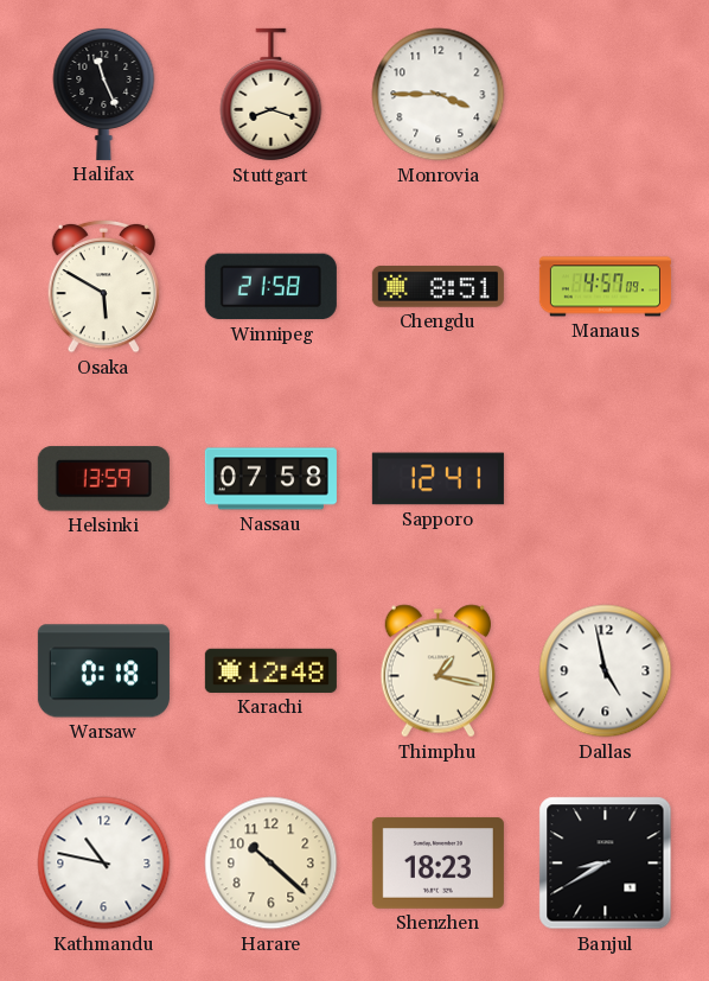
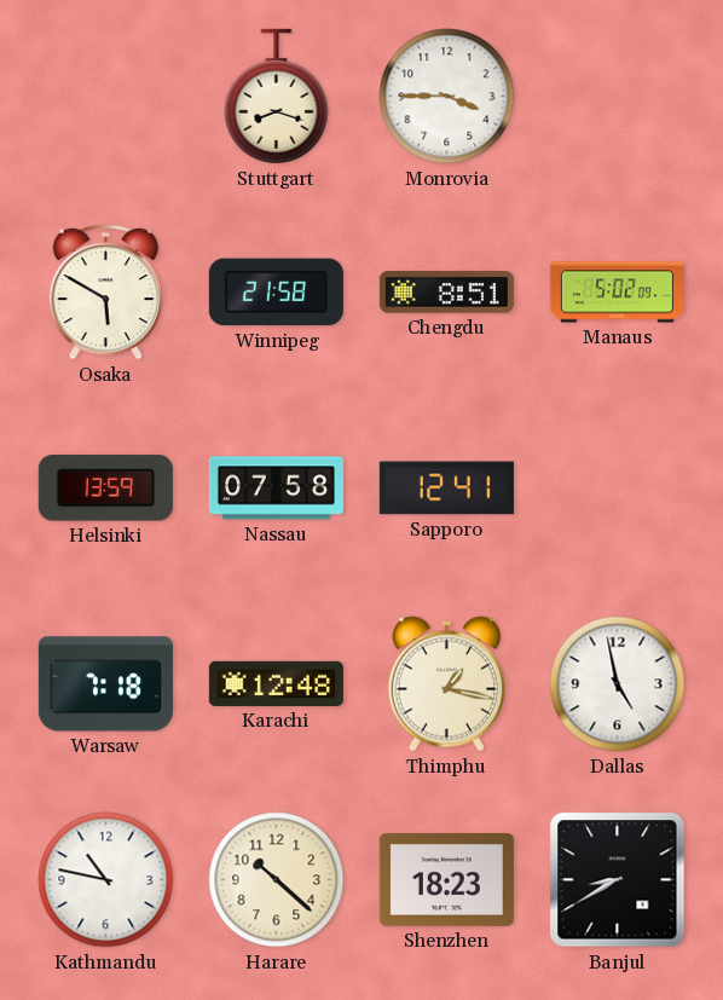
Halifax: 11:26 -> none
Manaus: 4:57 -> 5:02
Warsaw: 0:18 -> 7:18
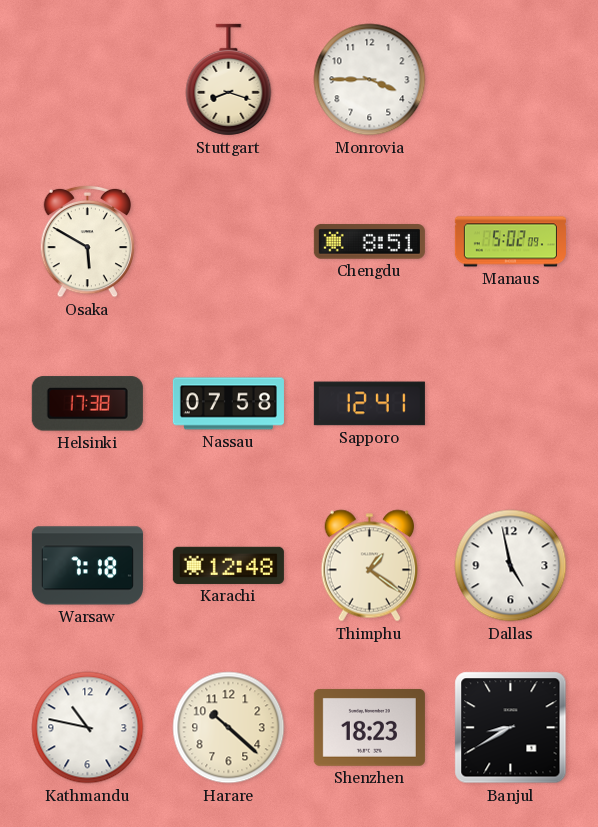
Winnipeg: 21:58 -> none
Helsinki: 13:59 -> 17:38
Thimphu: 1:17 -> 1:21
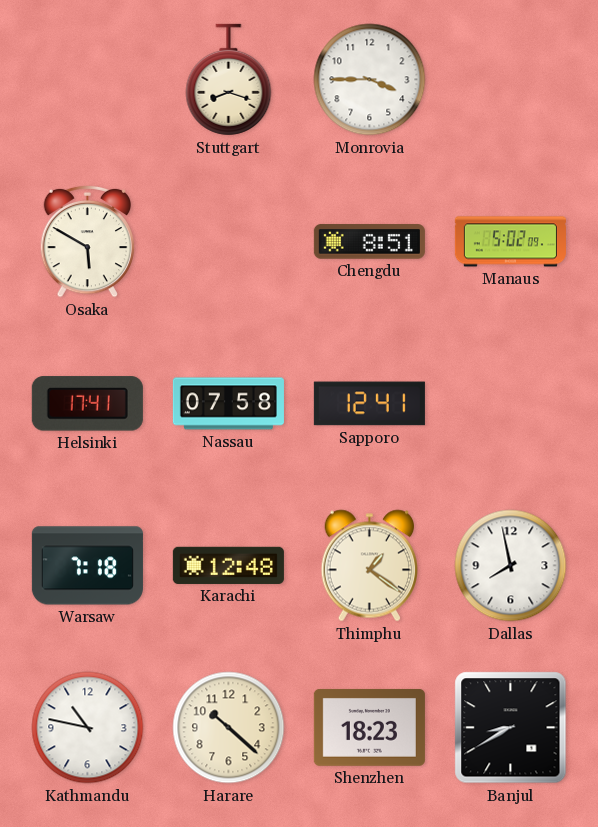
Helsinki: 17:38 -> 17:41
Dallas: 4:58 -> 7:58
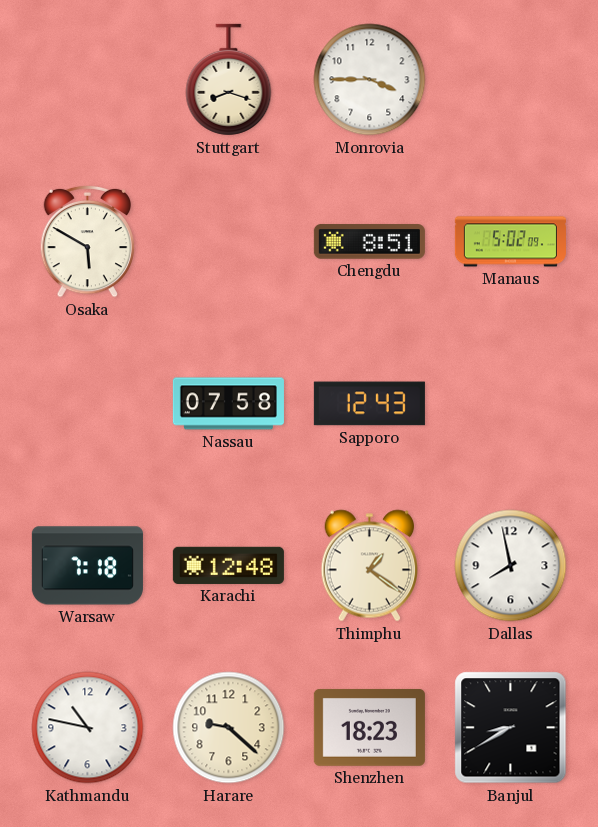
Helsinki: 17:41 -> none
Sapporo: 12:41 -> 12:43
Harare: 10:22 -> 9:22
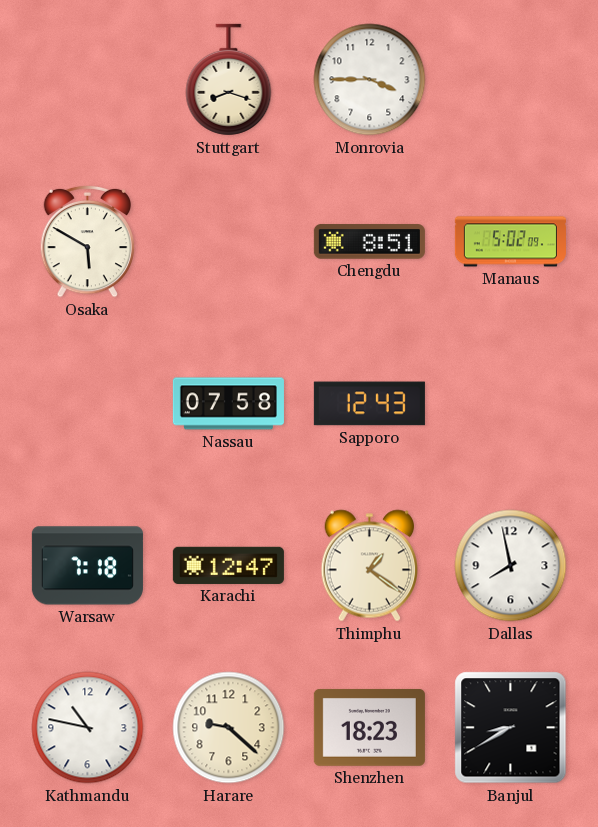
Karachi: 12:48 -> 12:47
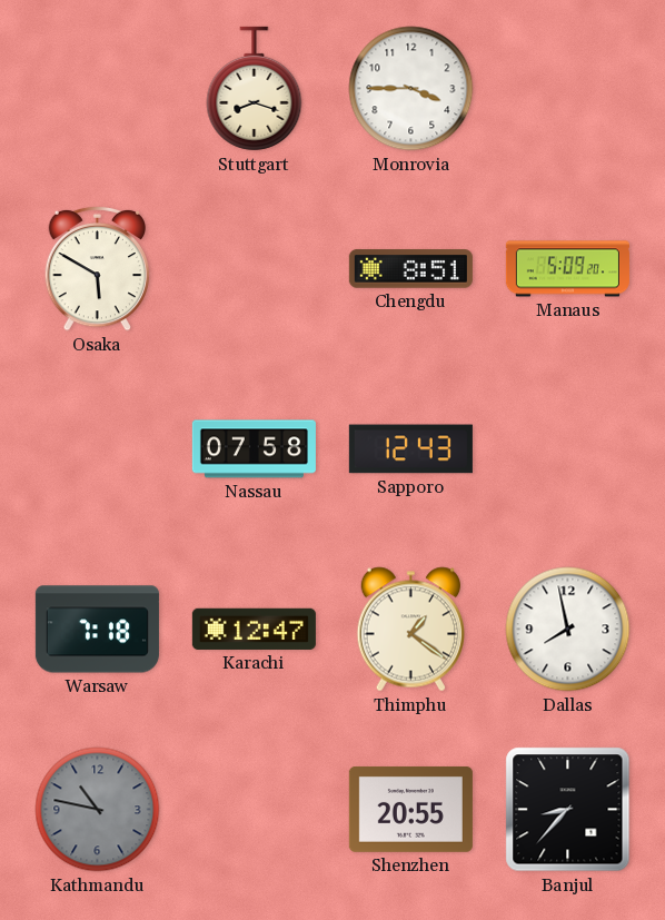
Manaus: 5:02 -> 5:09
Kathmandu dial: white -> grey
Harare: 9:22 -> none
Shenzhen: 18:23 -> 20:55
Banjul: 8:40 -> 8:37
